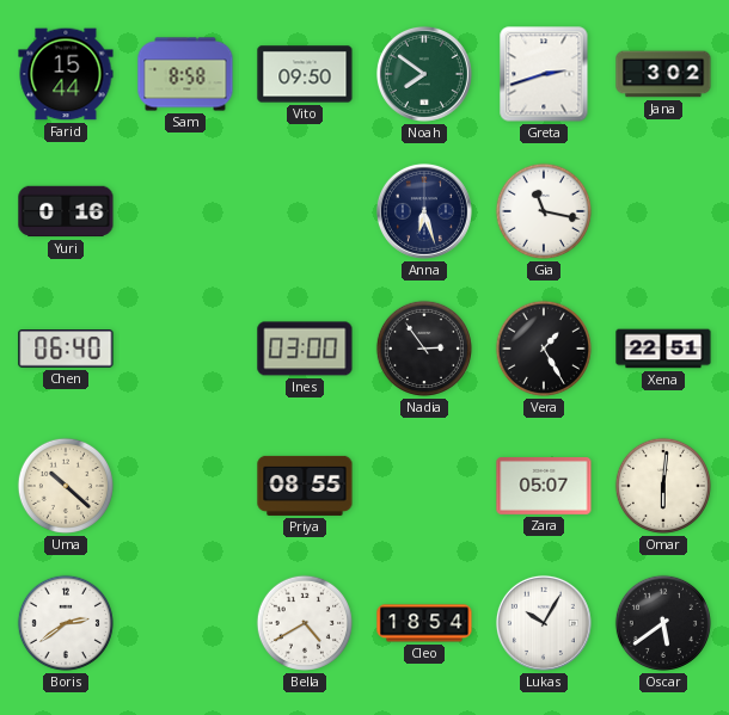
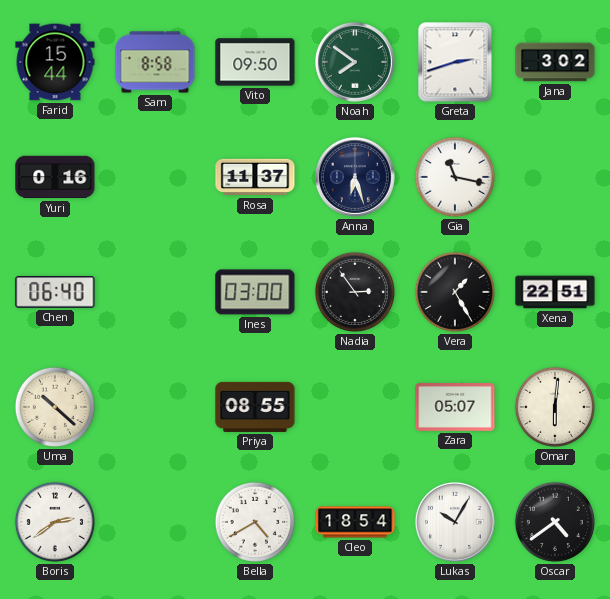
Rosa: none -> 11:37
Oscar: 5:39 -> 4:39
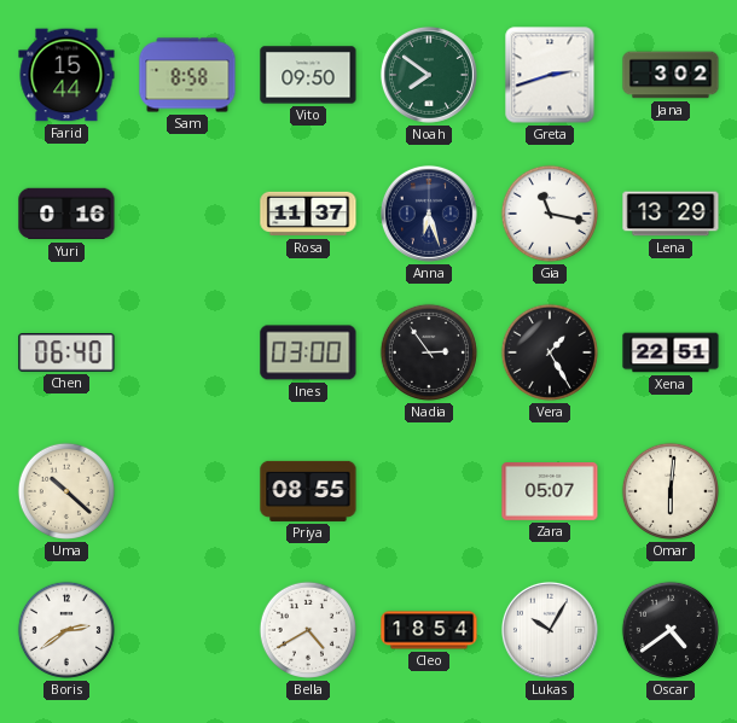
Lena: none -> 13:29
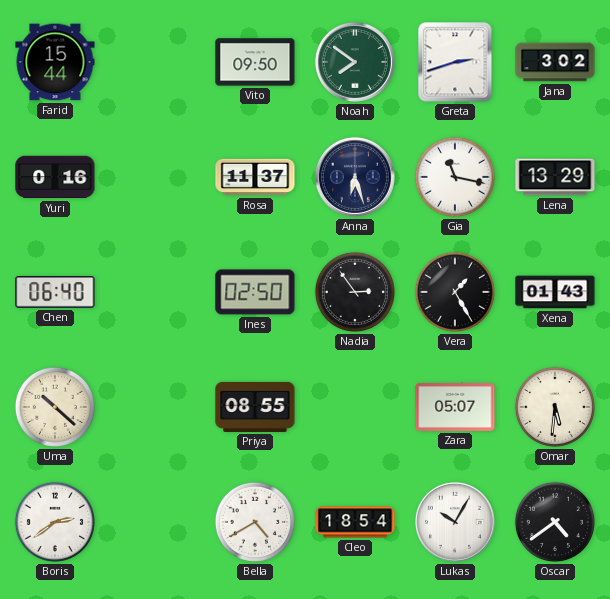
Sam: 8:58 -> none
Ines: 03:00 -> 02:50
Xena: 22:51 -> 01:43
Omar: 6:01 -> 5:31
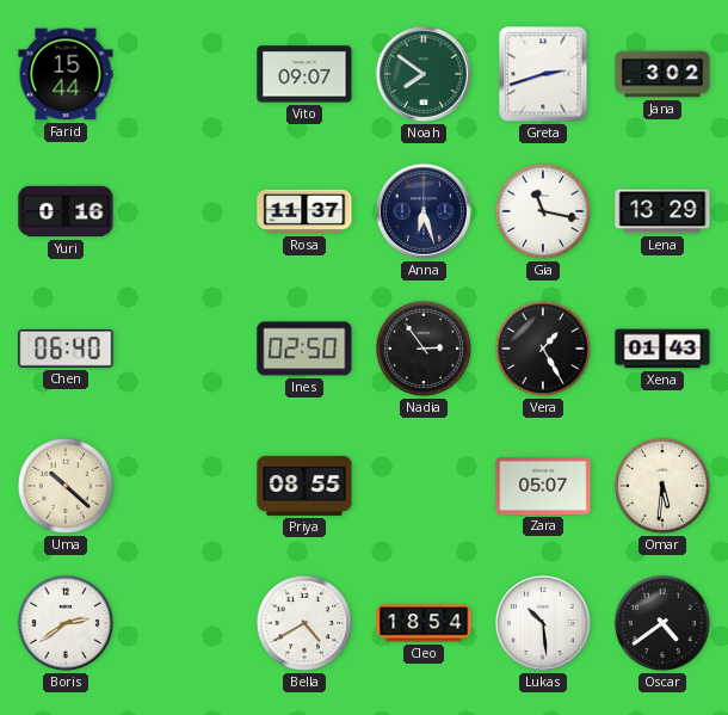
Vito: 09:50 -> 09:07
Lukas: 10:05 -> 10:29
